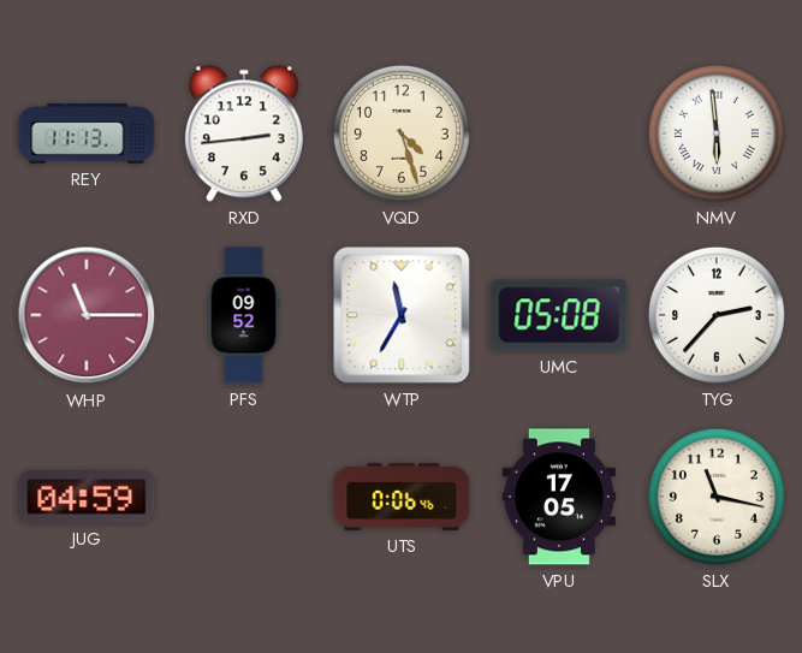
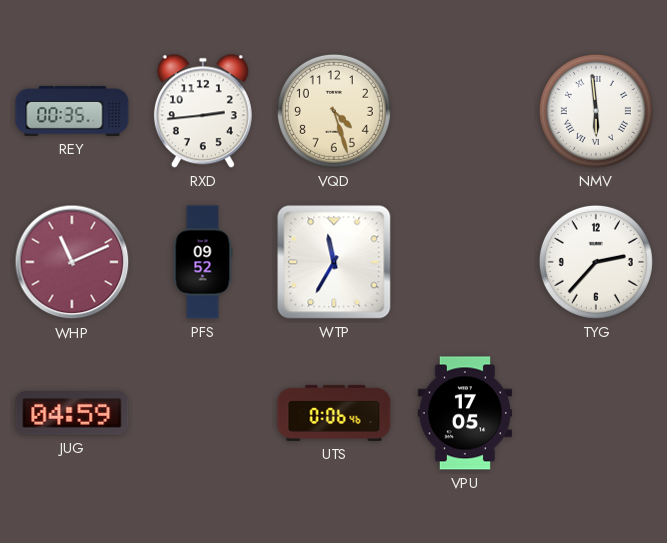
REY: 11:13 -> 00:35
WHP: 11:15 -> 11:11
UMC: 05:08 -> none
SLX: 11:17 -> none
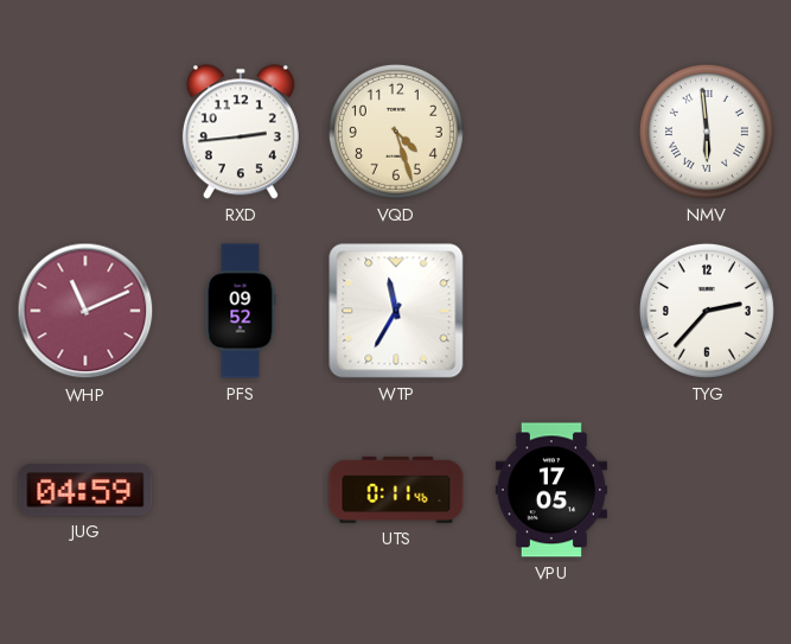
REY: 00:35 -> none
UTS: 0:06 -> 0:11
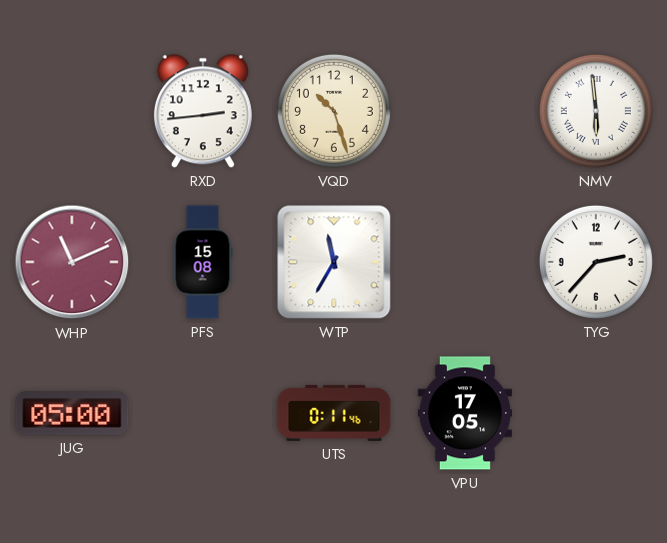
VQD: 4:27 -> 10:27
PFS: 09:52 -> 15:08
JUG: 04:59 -> 05:00
